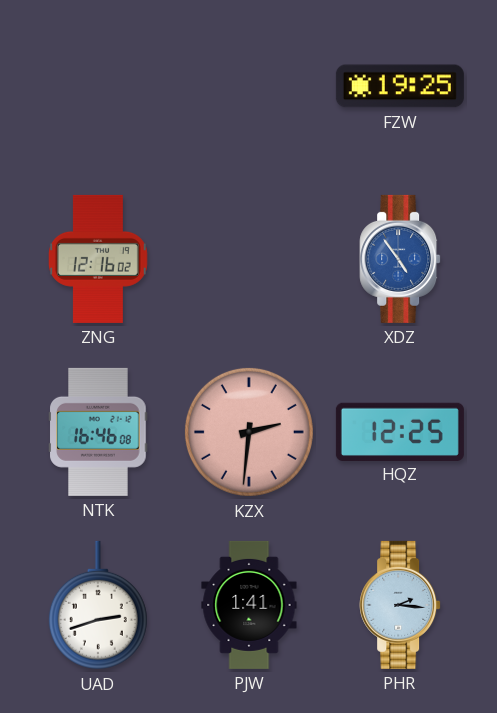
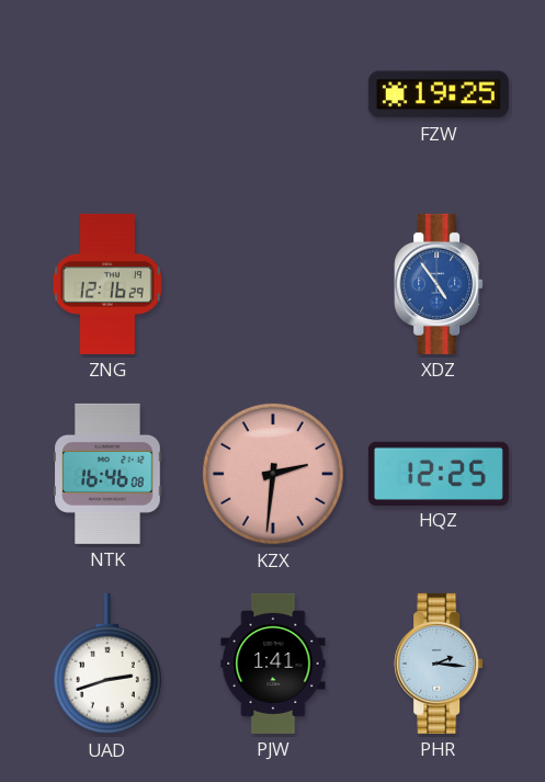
ZNG: 12:16:02 -> 12:16:29
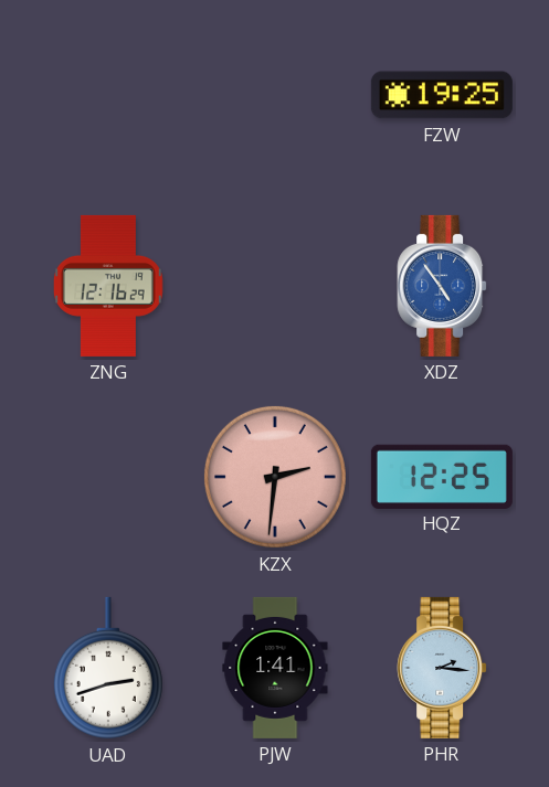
NTK: 16:46 -> none
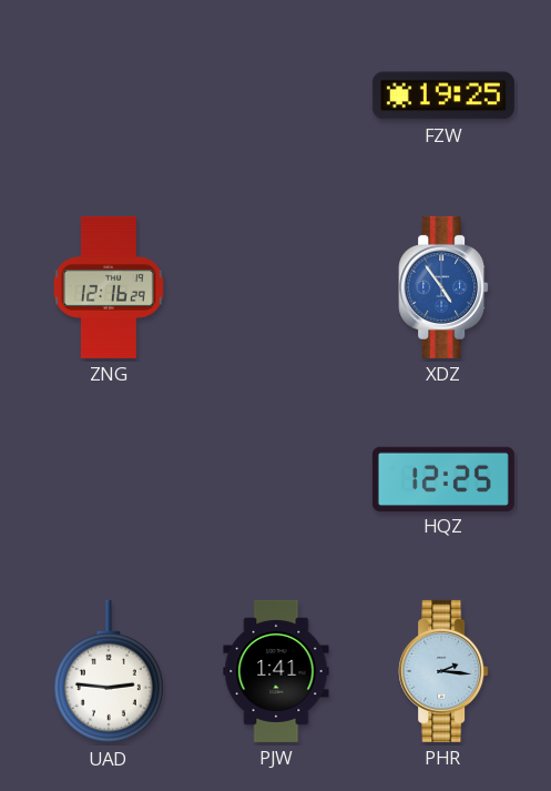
KZX: 2:31 -> none
UAD: 2:42 -> 2:46
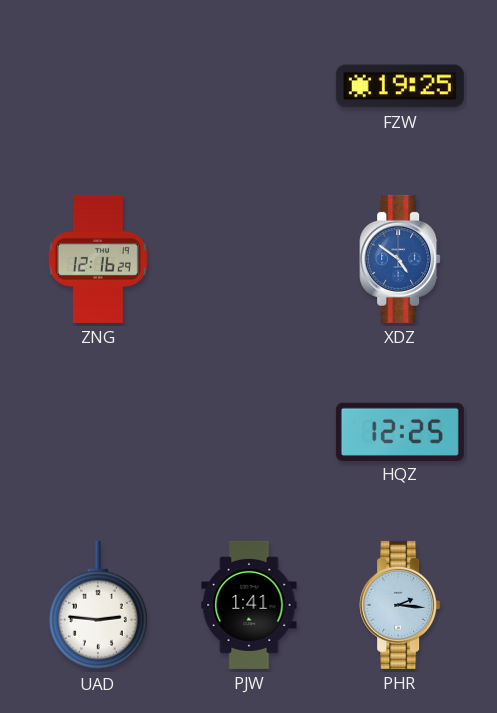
XDZ: 4:54 -> 4:51
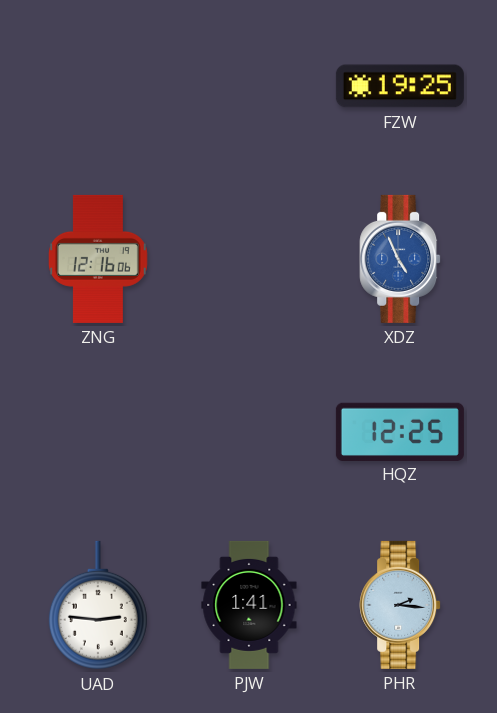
ZNG: 12:16:29 -> 12:16:06
XDZ: 4:51 -> 4:56
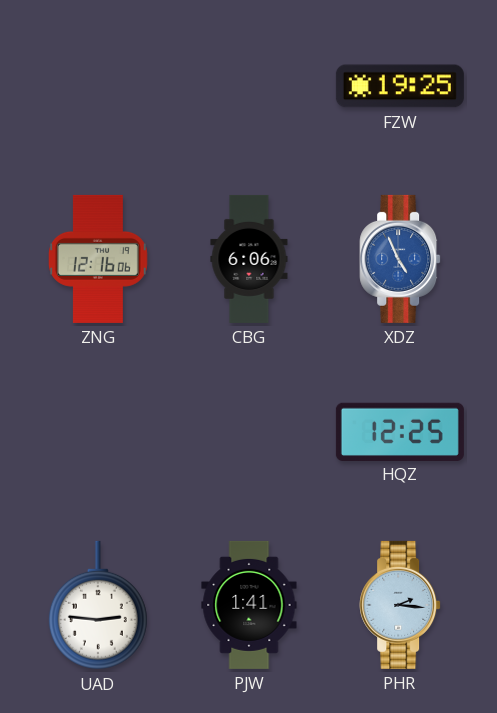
CBG: none -> 6:06
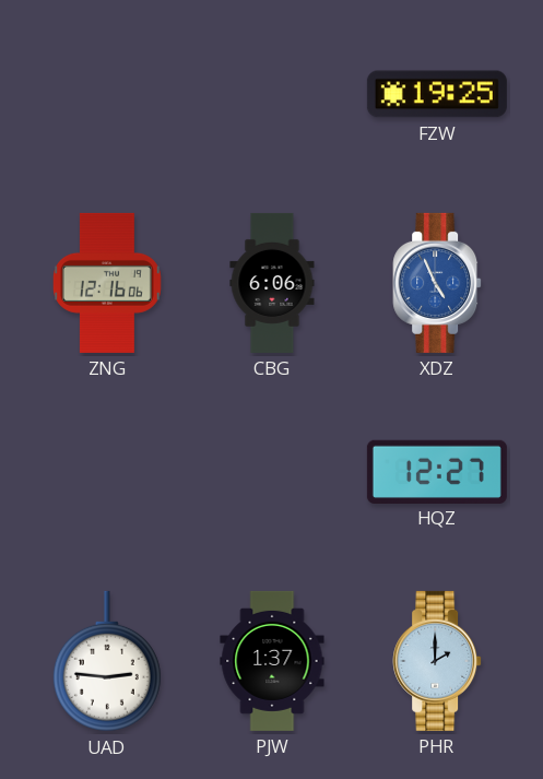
HQZ: 12:25 -> 12:27
PJW: 1:41 -> 1:37
PHR: 2:16 -> 2:00
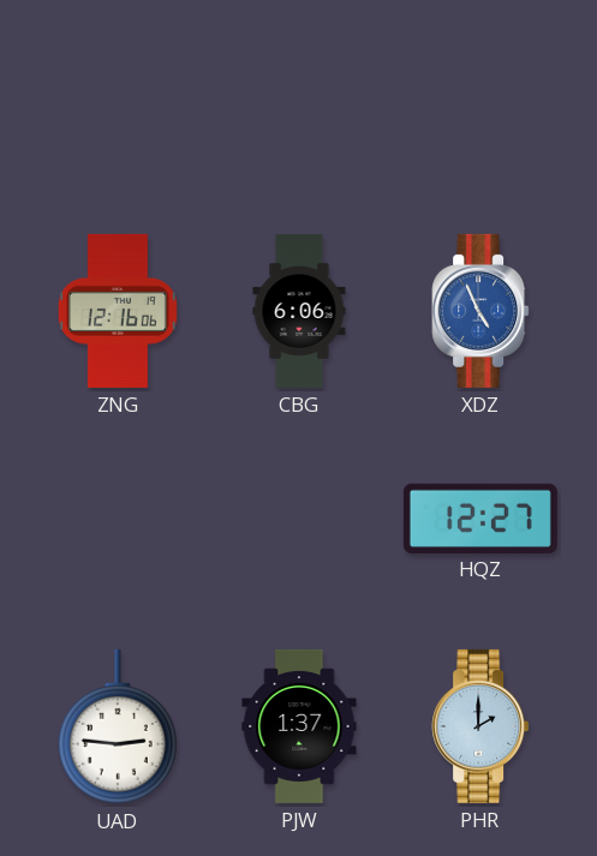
FZW: 19:25 -> none
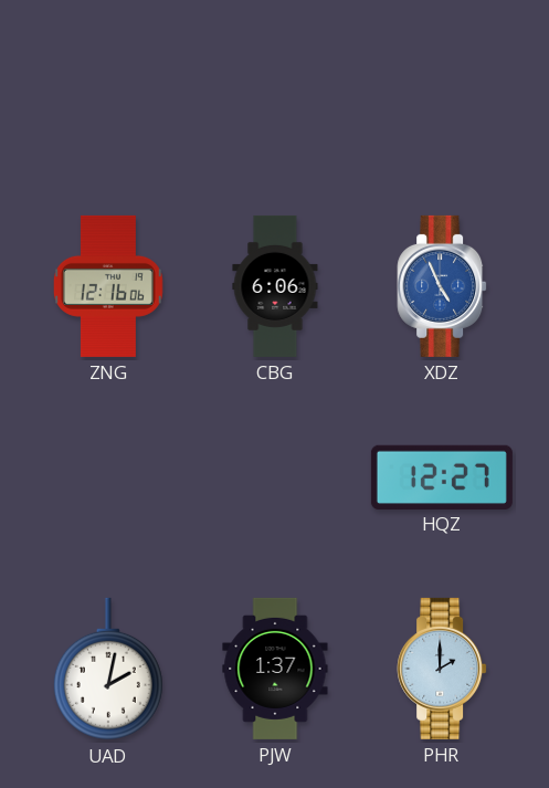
UAD: 2:46 -> 2:02
